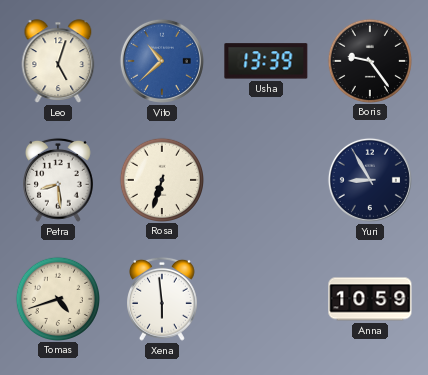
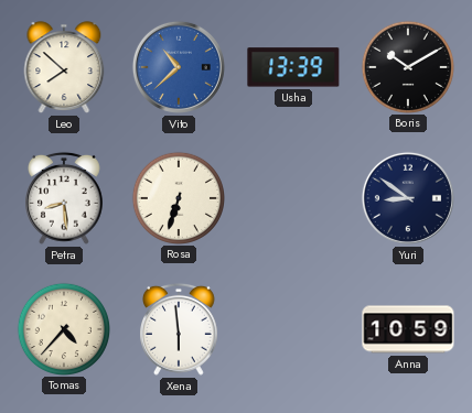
Leo: 5:03 -> 7:52
Boris: 9:24 -> 10:10
Yuri: 8:55 -> 8:51
Tomas: 4:42 -> 4:37
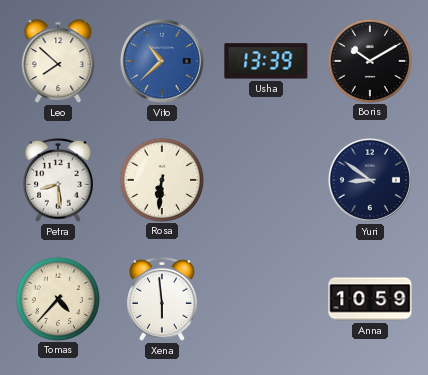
Rosa: 6:33 -> 6:31
